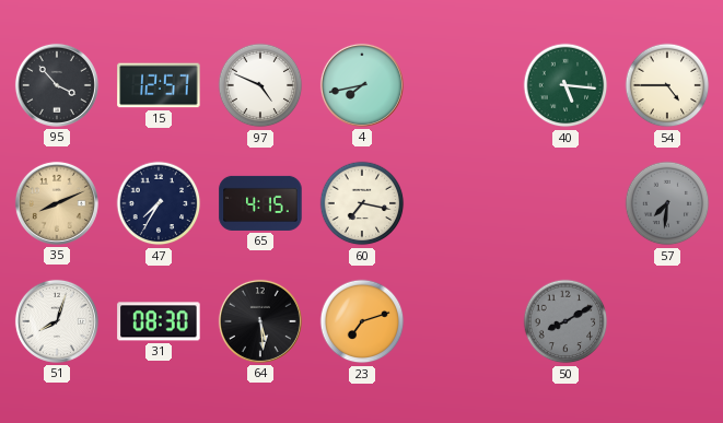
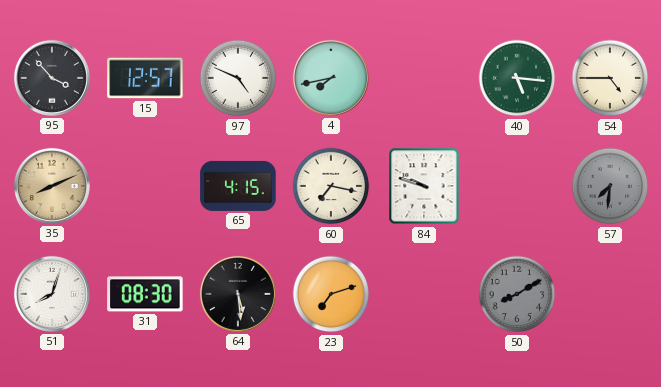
47: 7:35 -> none
84: none -> 9:48
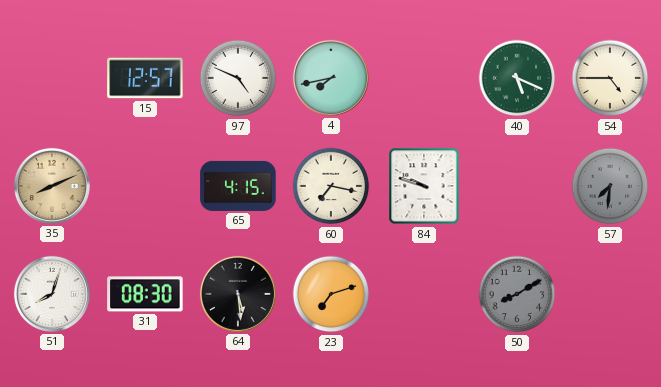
95: 3:53 -> none
40: 5:16 -> 5:19
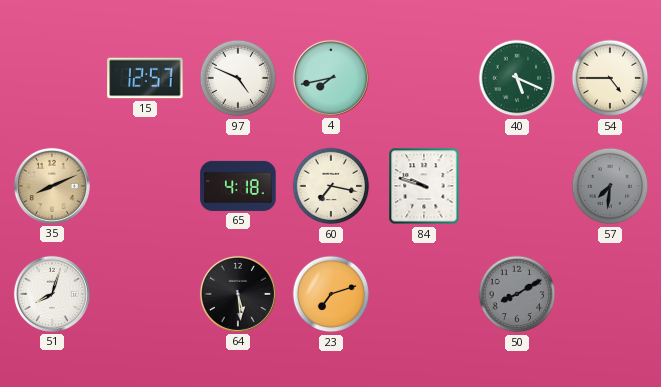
65: 4:15 -> 4:18
31: 08:30 -> none
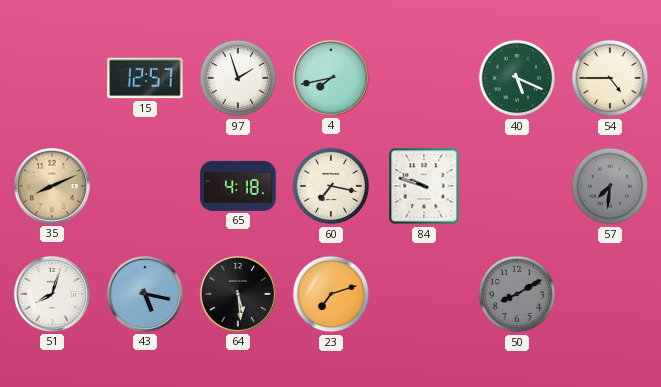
97: 4:49 -> 1:57
43: none -> 5:17
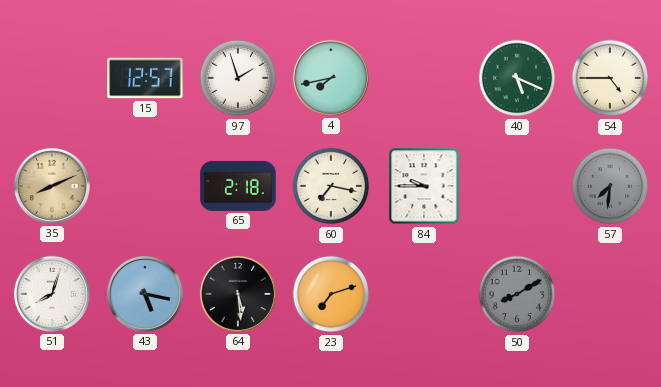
65: 4:18 -> 2:18
84: 9:48 -> 9:45
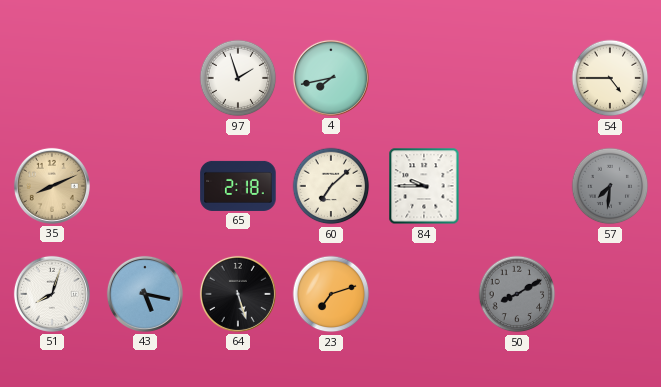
15: 12:57 -> none
40: 5:19 -> none
60: 7:17 -> 7:08
64: 5:29 -> 5:27
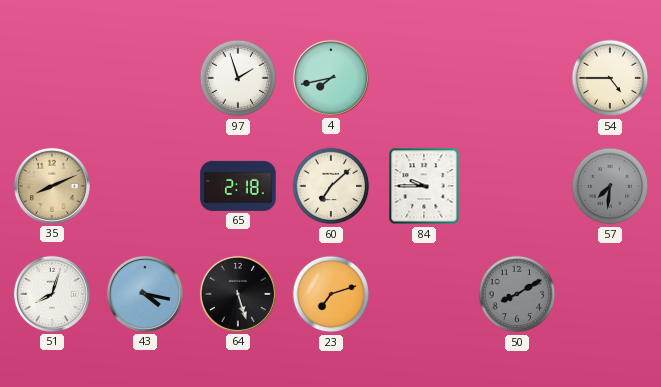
43: 5:17 -> 4:17
